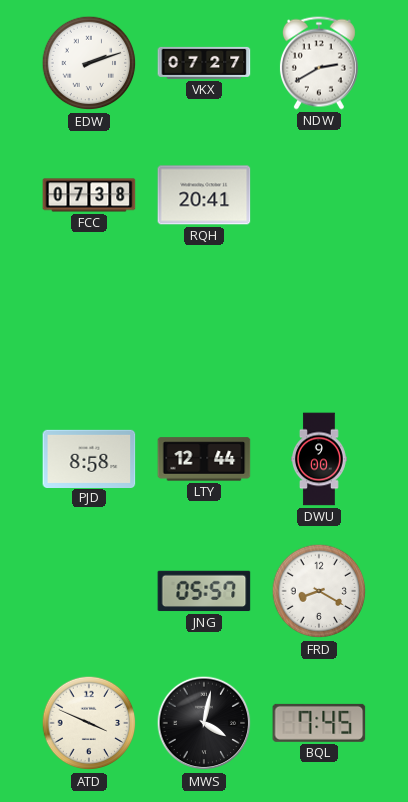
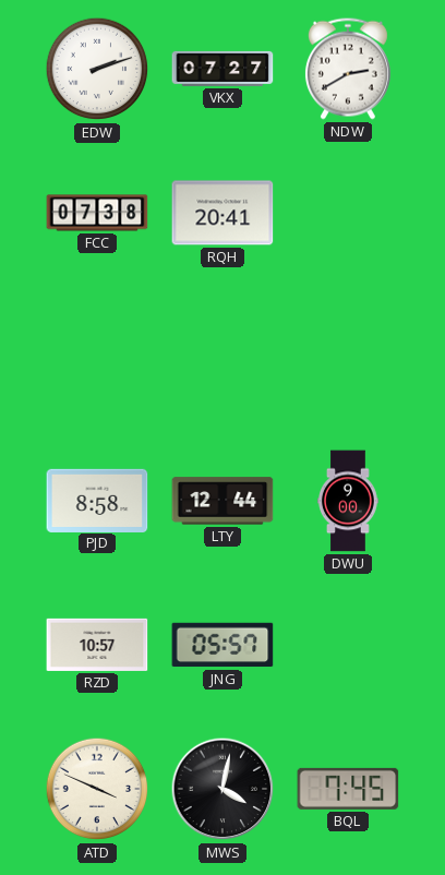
RZD: none -> 10:57
FRD: 8:20 -> none
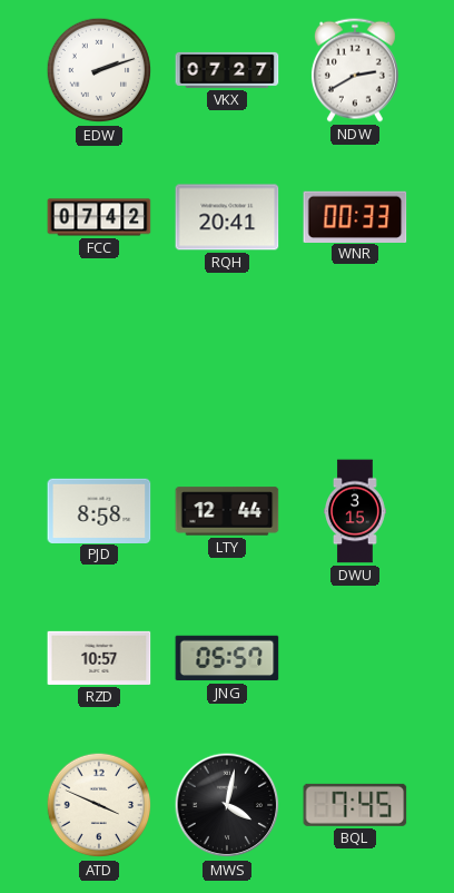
FCC: 07:38 -> 07:42
WNR: none -> 00:33
DWU: 9:00 -> 3:15
